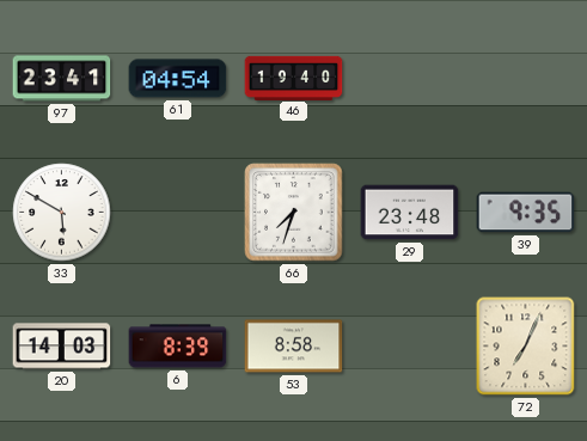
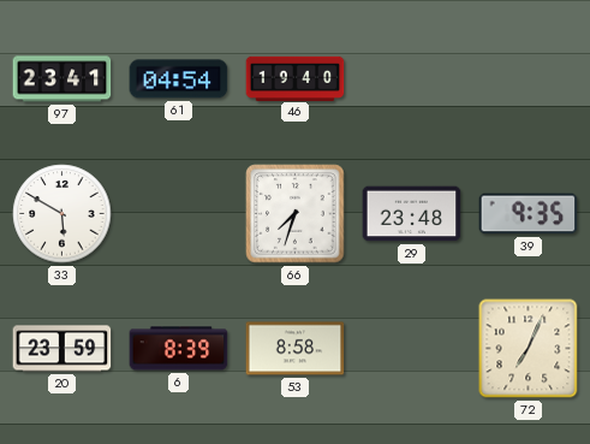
20: 14:03 -> 23:59
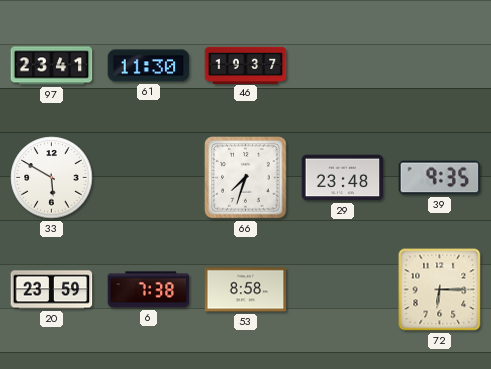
61: 04:54 -> 11:30
46: 19:40 -> 19:37
6: 8:39 -> 7:38
72: 7:04 -> 6:15
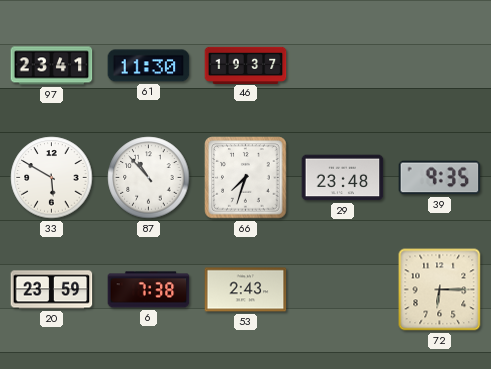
87: none -> 10:53
53: 8:58 -> 2:43
